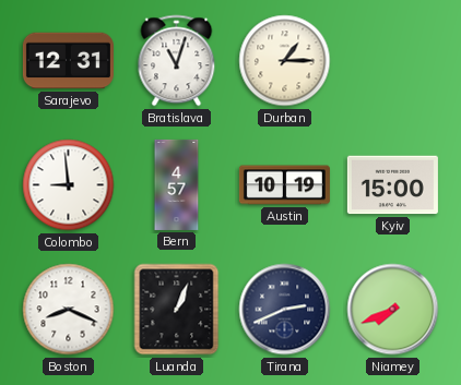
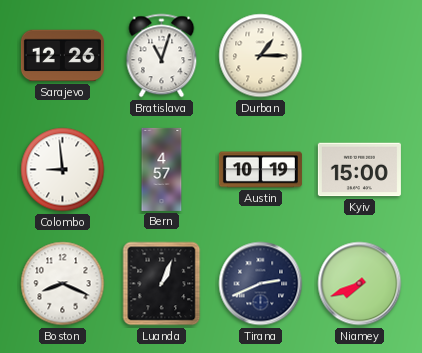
Sarajevo: 12:31 -> 12:26
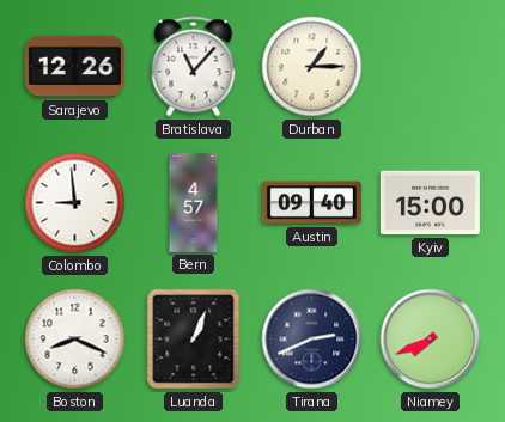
Bratislava: 11:03 -> 11:07
Austin: 10:19 -> 09:40
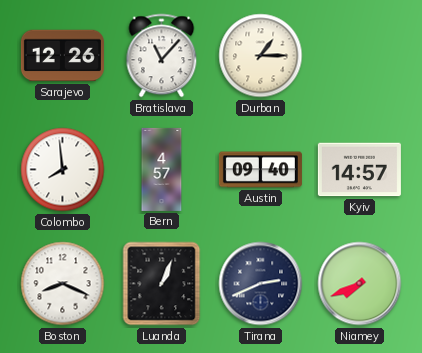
Colombo: 8:59 -> 7:59
Kyiv: 15:00 -> 14:57
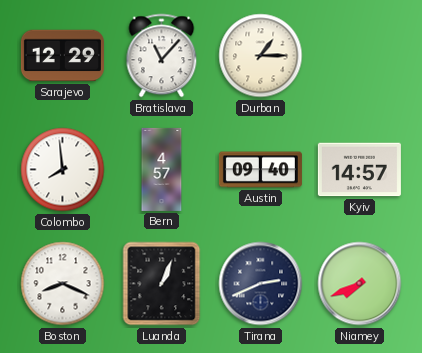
Sarajevo: 12:26 -> 12:29
